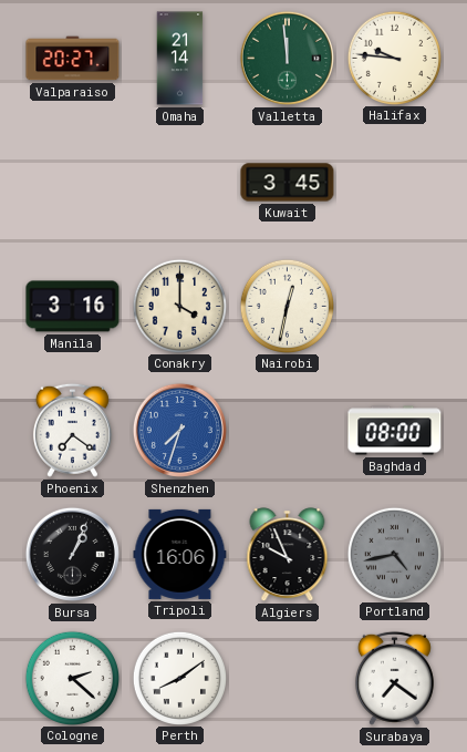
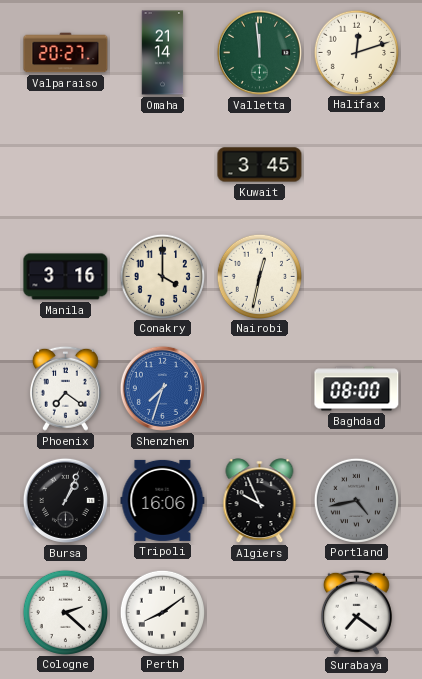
Halifax: 9:46 -> 12:12
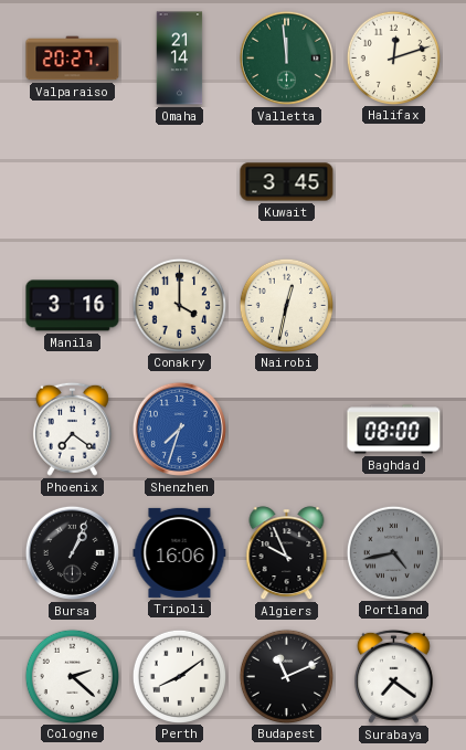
Budapest: none -> 11:11
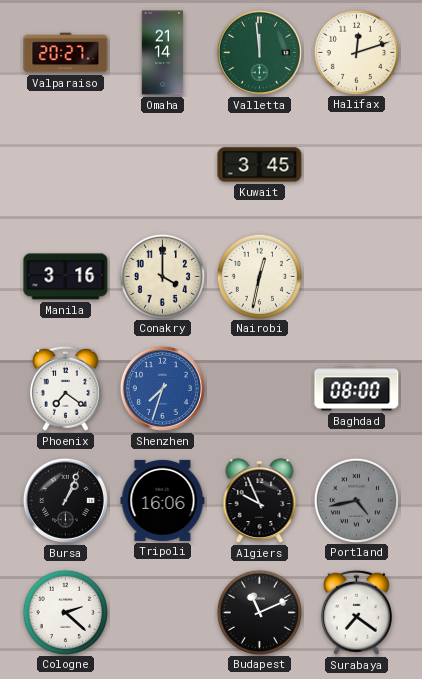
Perth: 8:09 -> none
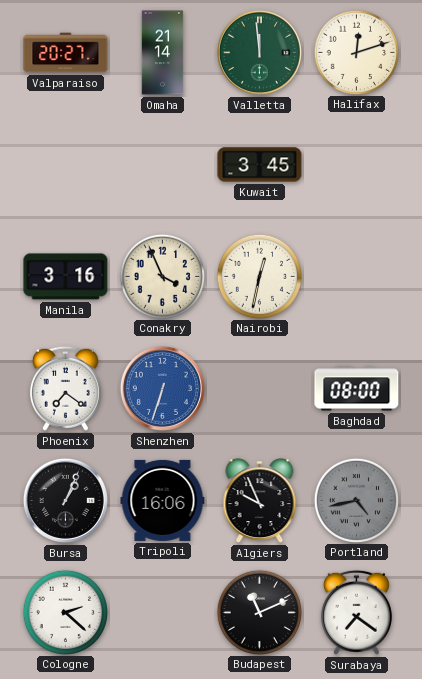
Conakry: 4:00 -> 3:56
Shenzhen: 7:33 -> 6:33
